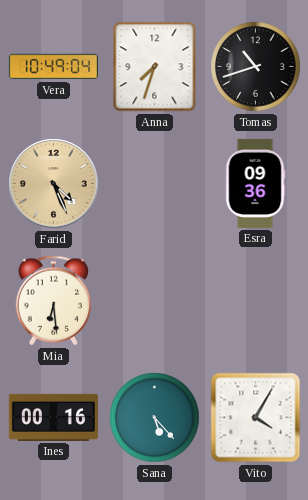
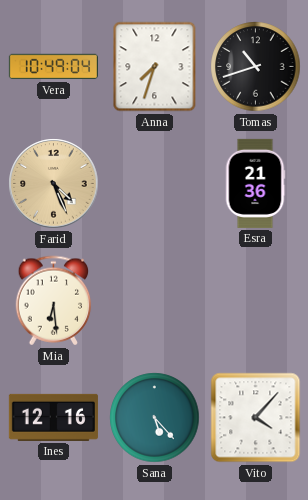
Esra: 09:36 -> 21:36
Ines: 00:16 -> 12:16
Vito: 4:05 -> 4:07
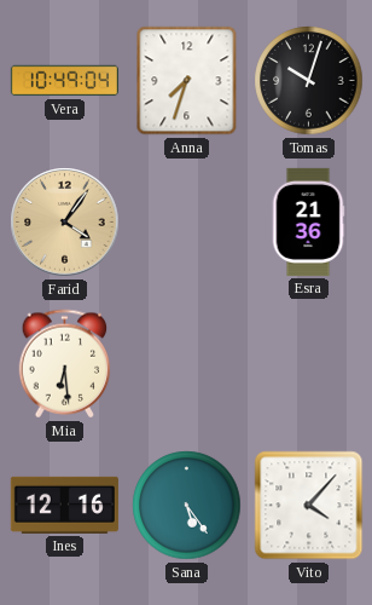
Tomas: 10:42 -> 10:03
Farid: 4:26 -> 4:06
Sana: 5:23 -> 5:24
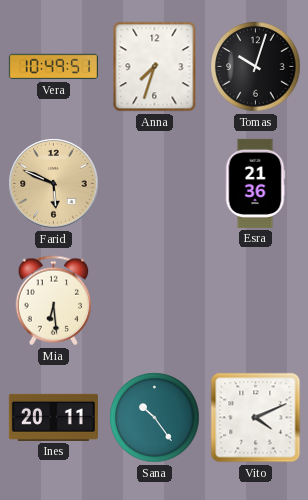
Vera: 10:49:04 -> 10:49:51
Farid: 4:06 -> 5:49
Ines: 12:16 -> 20:11
Sana: 5:24 -> 10:24
Vito: 4:07 -> 4:11
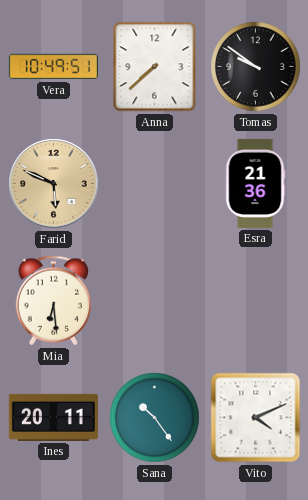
Anna: 7:33 -> 7:38
Tomas: 10:03 -> 9:51
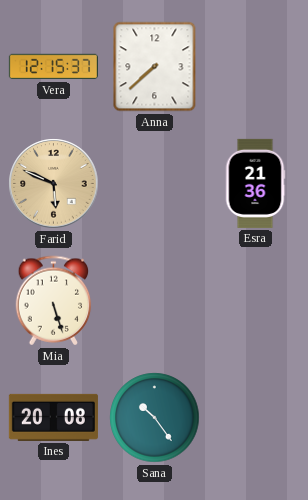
Vera: 10:49 -> 12:15
Tomas: 9:51 -> none
Mia: 6:29 -> 5:27
Ines: 20:11 -> 20:08
Vito: 4:11 -> none
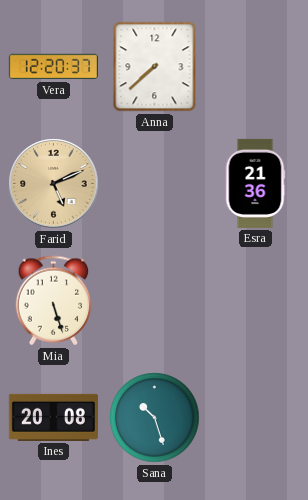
Vera: 12:15 -> 12:20
Farid: 5:49 -> 5:11
Sana: 10:24 -> 10:27
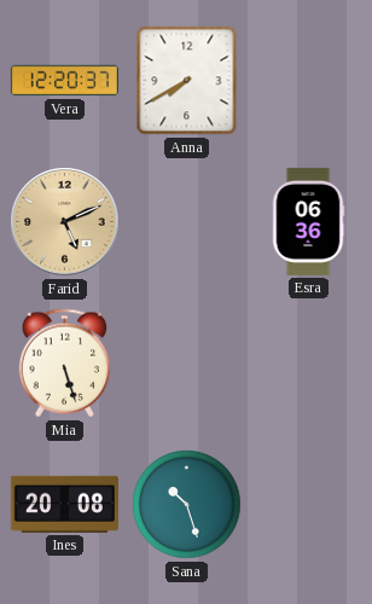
Anna: 7:38 -> 7:40
Esra: 21:36 -> 06:36
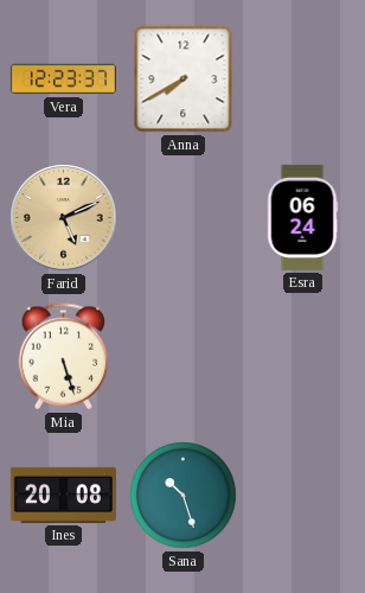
Vera: 12:20 -> 12:23
Esra: 06:36 -> 06:24
